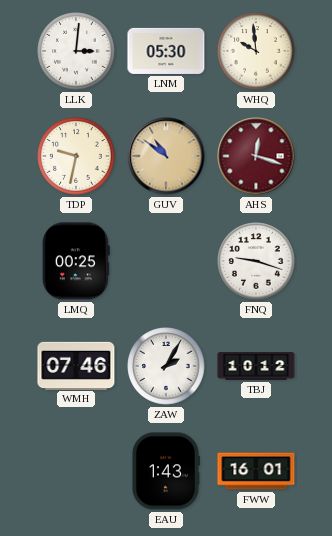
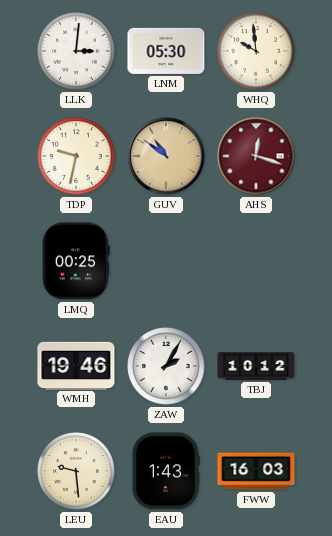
FNQ: 9:18 -> none
WMH: 07:46 -> 19:46
LEU: none -> 9:29
FWW: 16:01 -> 16:03
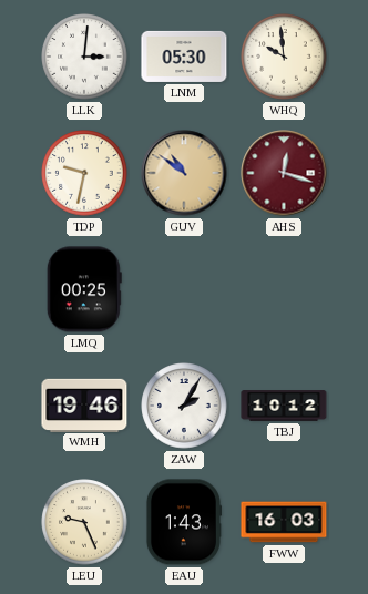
LEU: 9:29 -> 9:26
